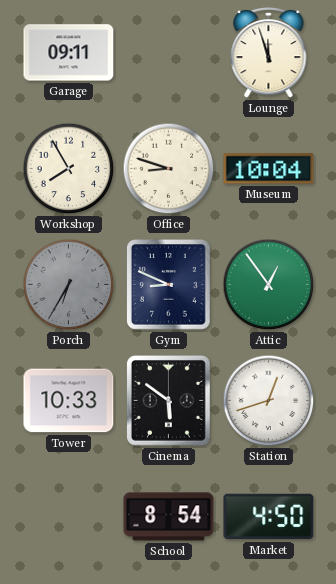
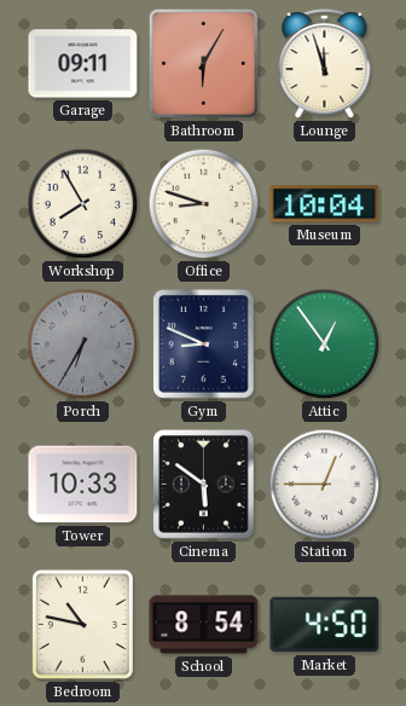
Bathroom: none -> 6:05
Station: 12:42 -> 12:45
Bedroom: none -> 10:47
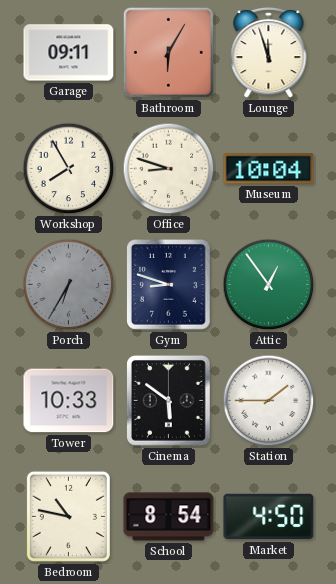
Gym: 8:49 -> 8:48
Station: 12:45 -> 1:45
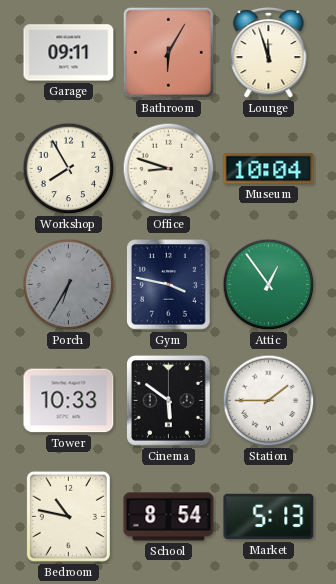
Gym: 8:48 -> 3:47
Market: 4:50 -> 5:13
